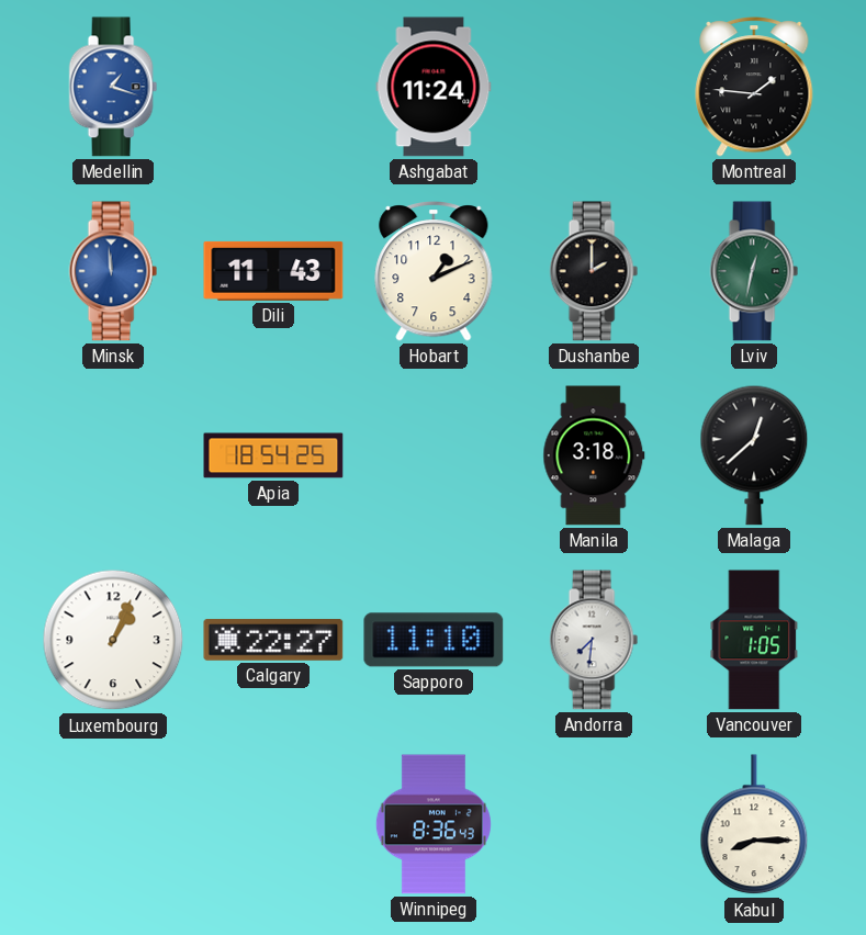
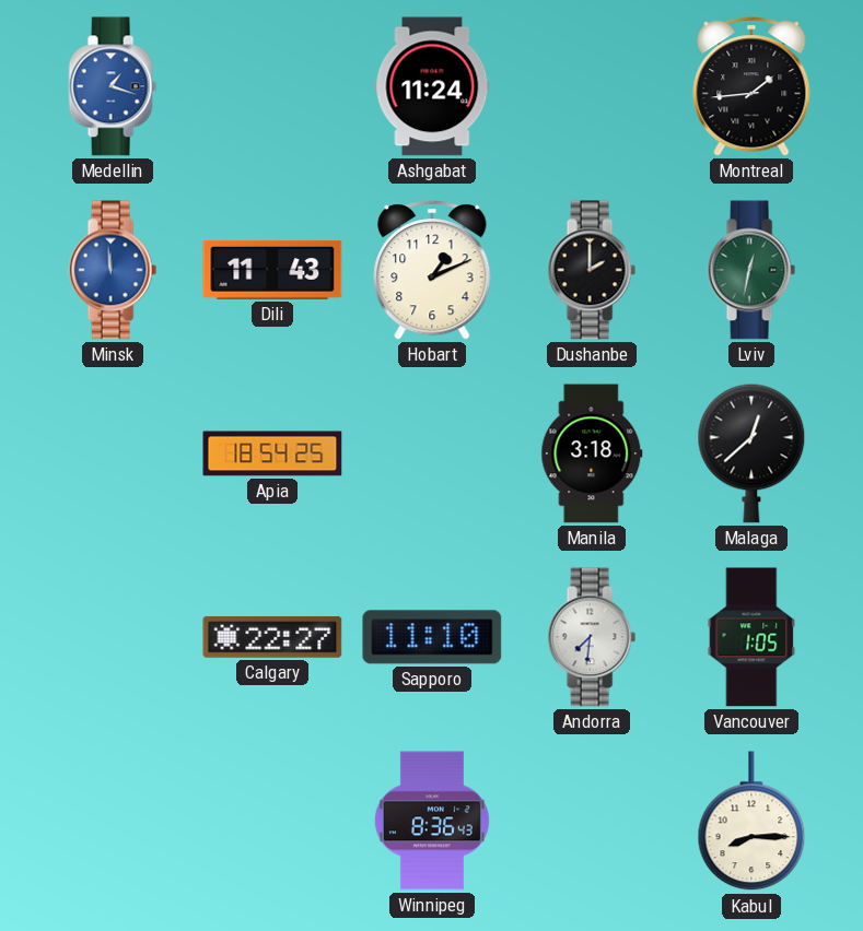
Montreal: 1:46 -> 1:44
Luxembourg: 1:04 -> none
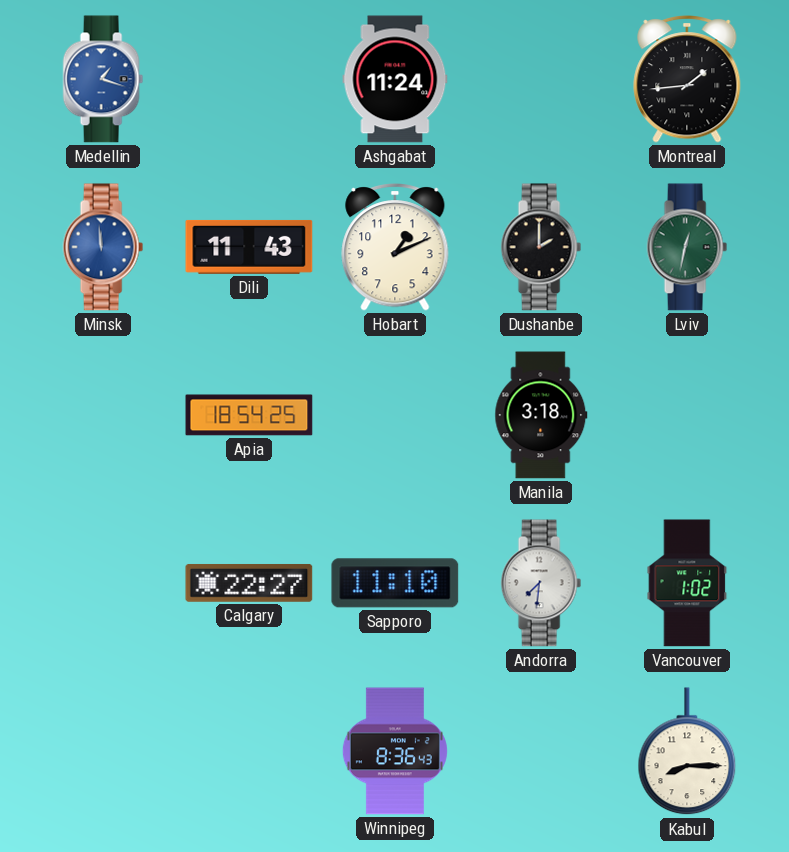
Malaga: 12:38 -> none
Vancouver: 1:05 -> 1:02
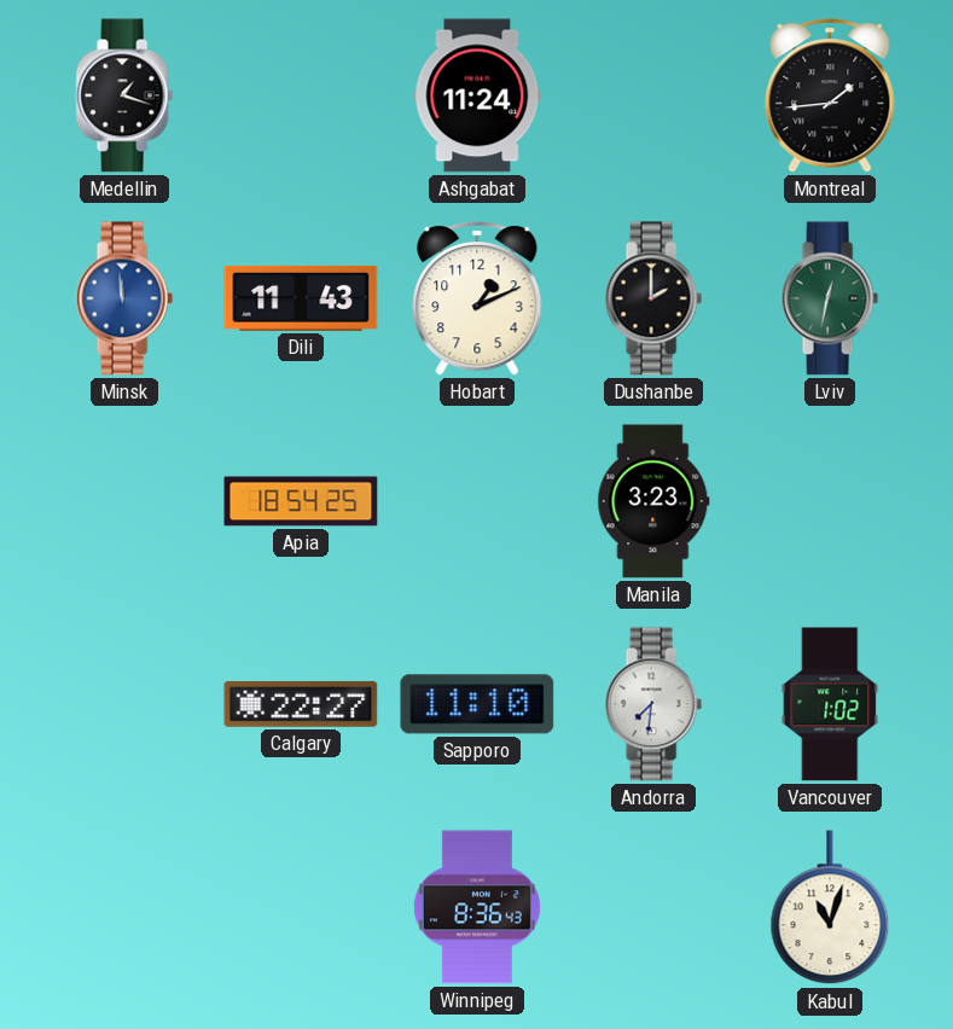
Medellin dial: blue -> black
Manila: 3:18 -> 3:23
Kabul: 8:15 -> 11:03
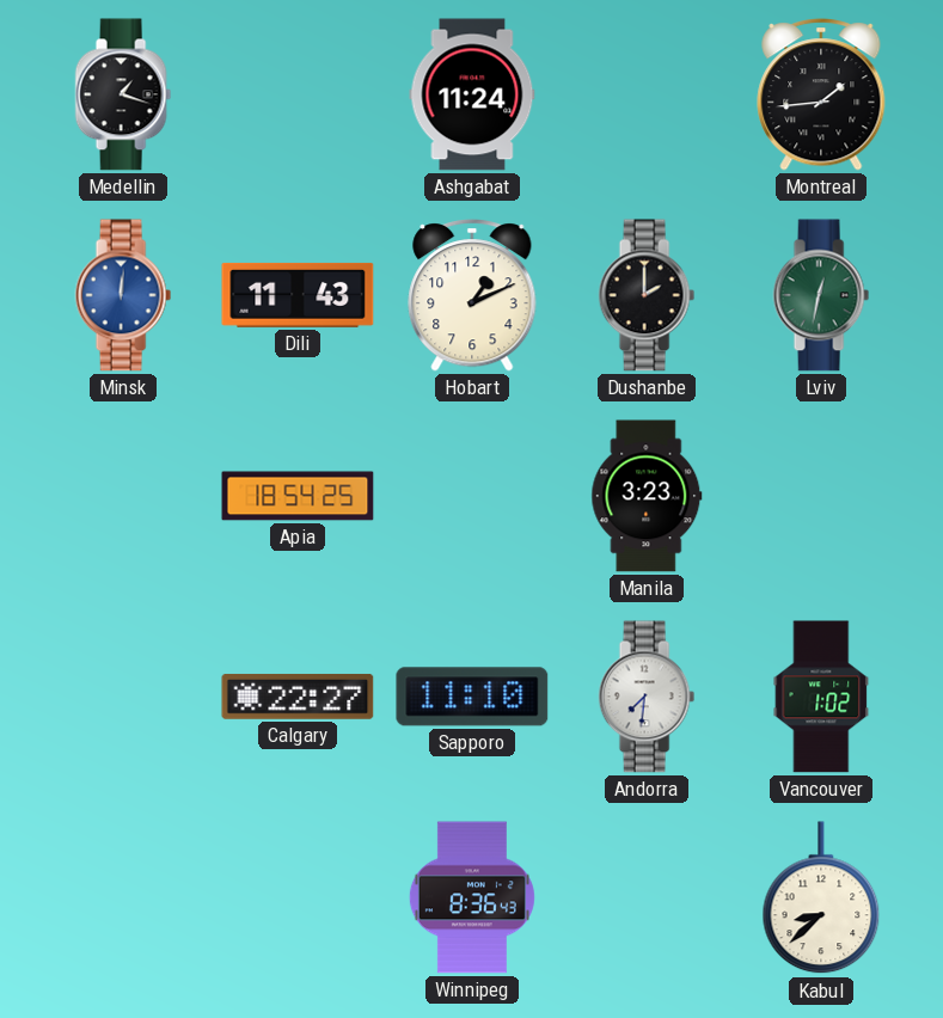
Minsk: 11:59 -> 12:01
Kabul: 11:03 -> 8:38
